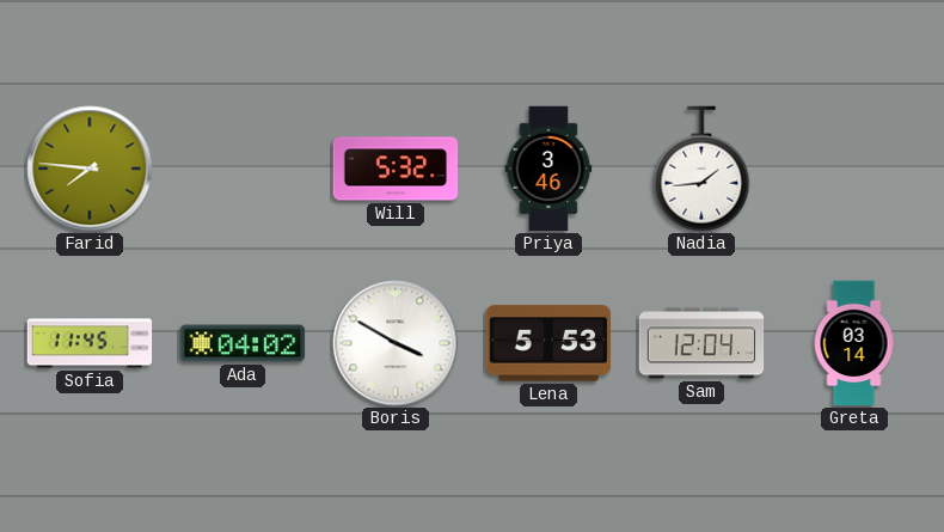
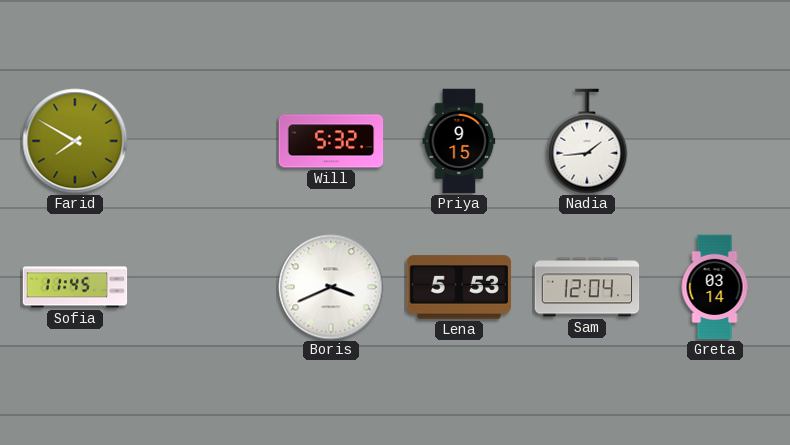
Farid: 7:46 -> 7:50
Priya: 3:46 -> 9:15
Ada: 04:02 -> none
Boris: 3:50 -> 3:41
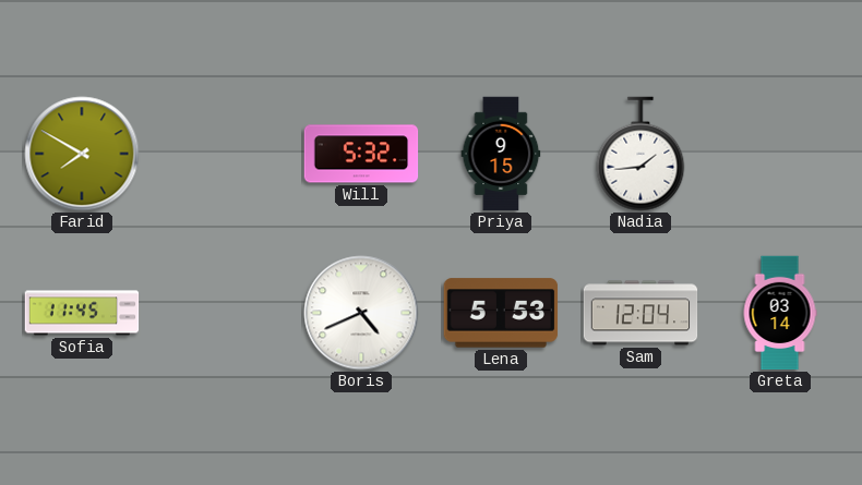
Boris: 3:41 -> 4:41
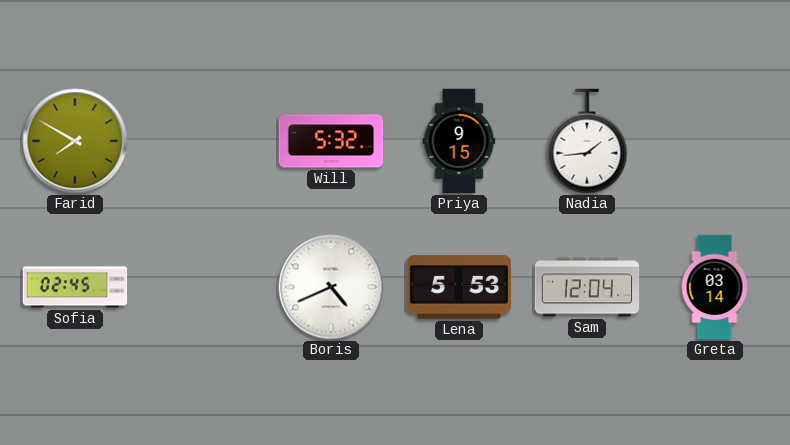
Sofia: 11:45 -> 02:45
